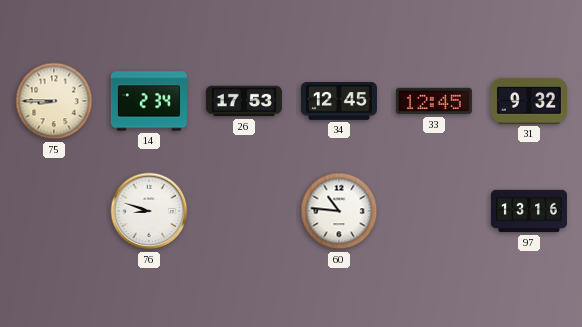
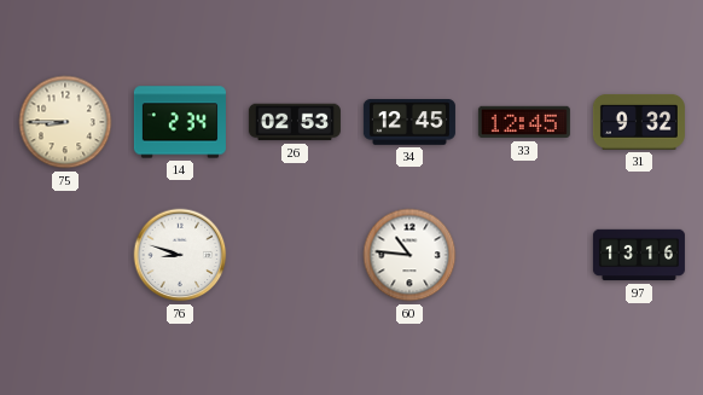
26: 17:53 -> 02:53
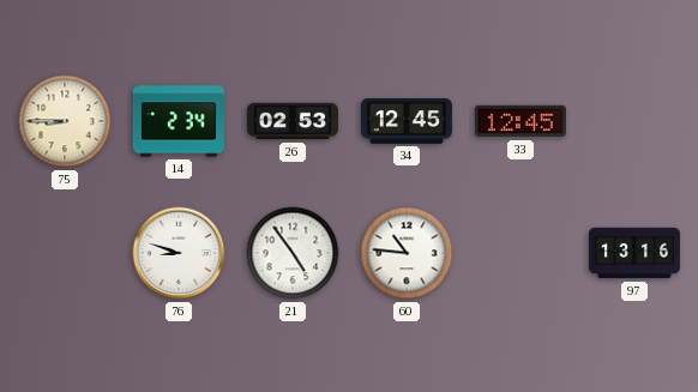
31: 9:32 -> none
21: none -> 4:54
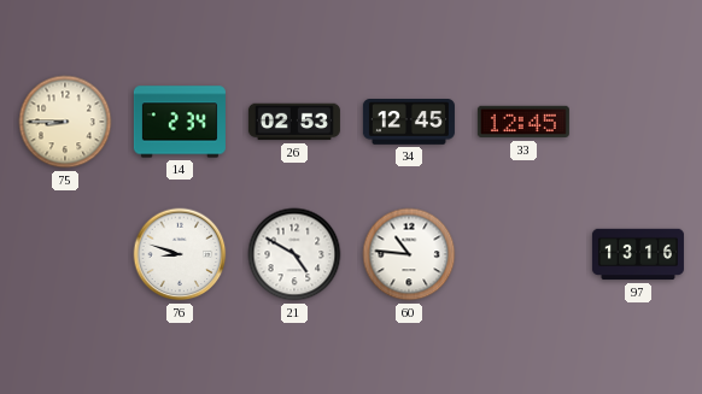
21: 4:54 -> 4:50
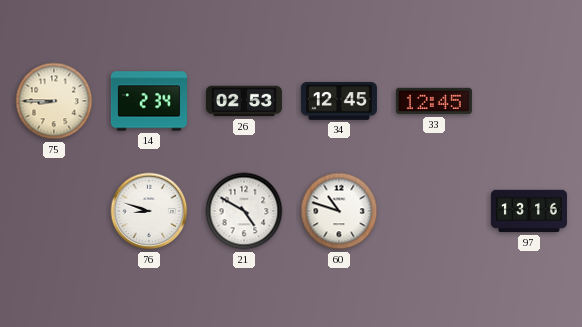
60: 10:46 -> 10:48
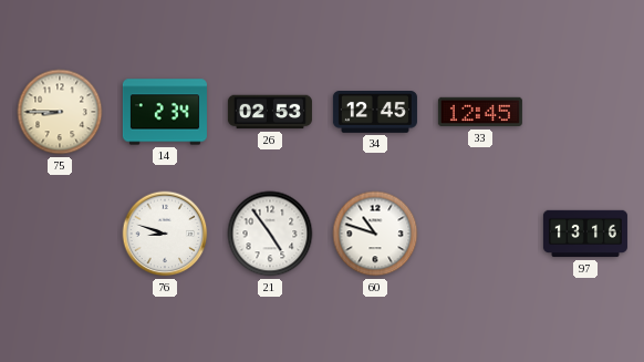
21: 4:50 -> 4:54
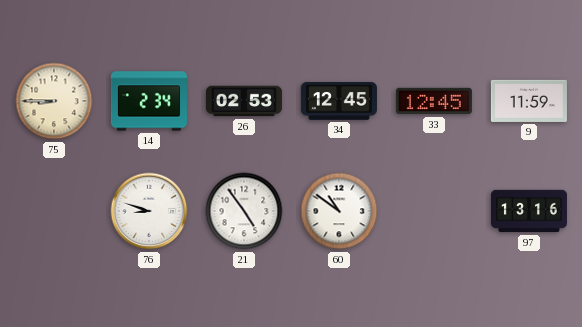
9: none -> 11:59
60: 10:48 -> 10:51
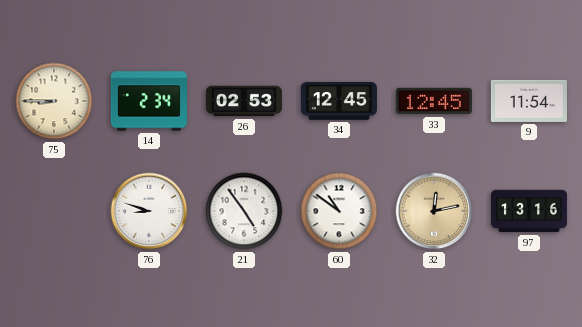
9: 11:59 -> 11:54
32: none -> 12:13
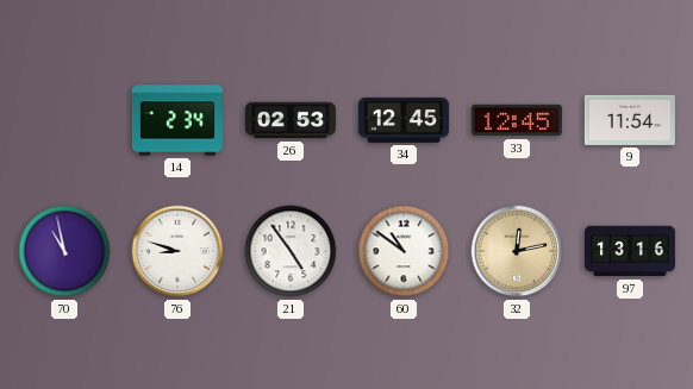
75: 8:45 -> none
70: none -> 10:58
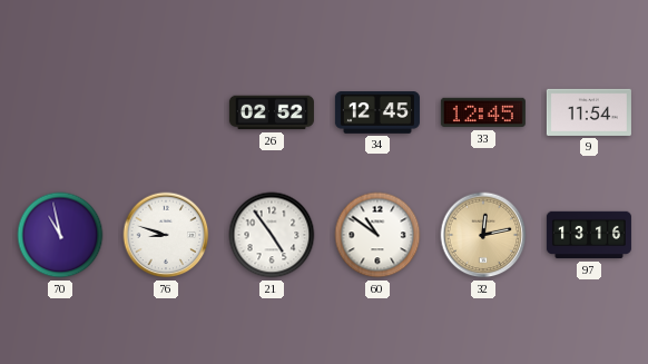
14: 2:34 -> none
26: 02:53 -> 02:52
